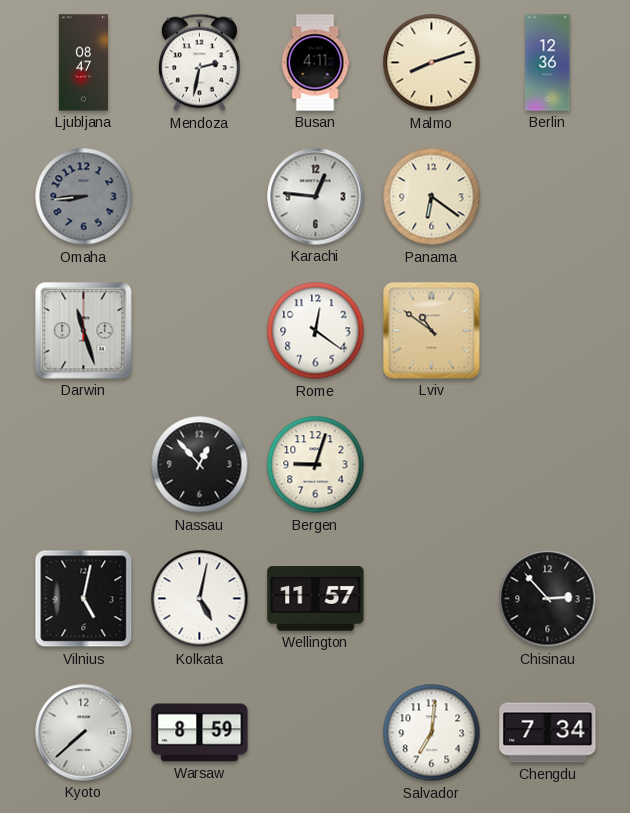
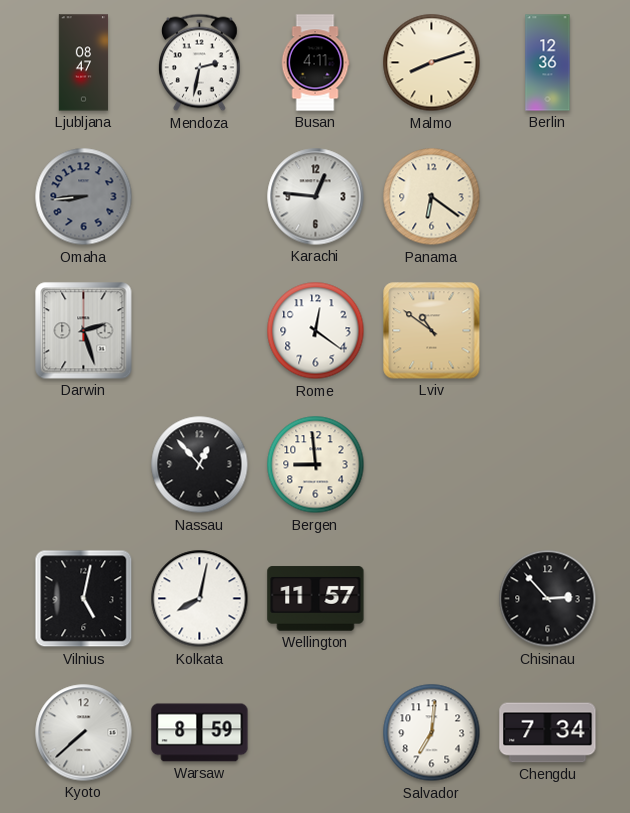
Darwin: 11:27 -> 2:27
Bergen: 9:03 -> 8:59
Kolkata: 5:02 -> 8:02
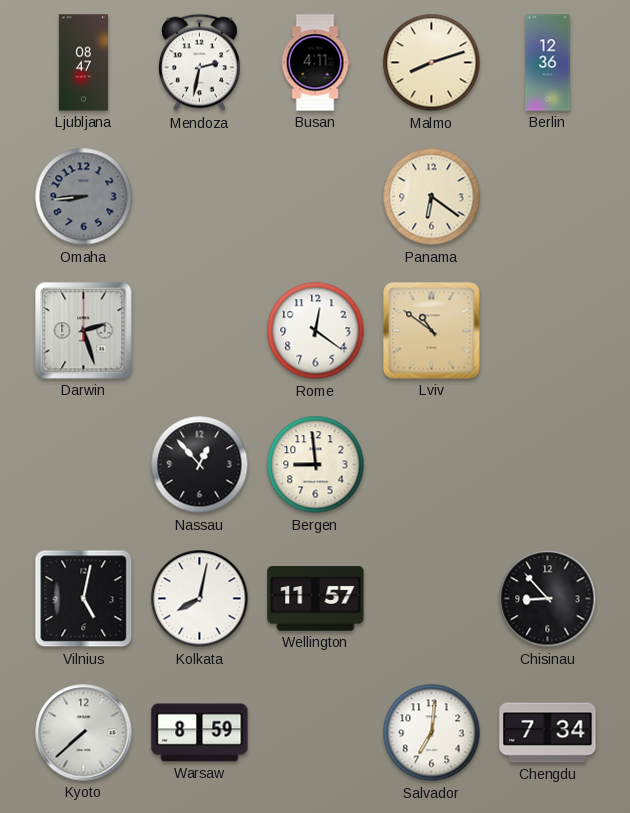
Karachi: 12:46 -> none
Chisinau: 2:53 -> 8:53
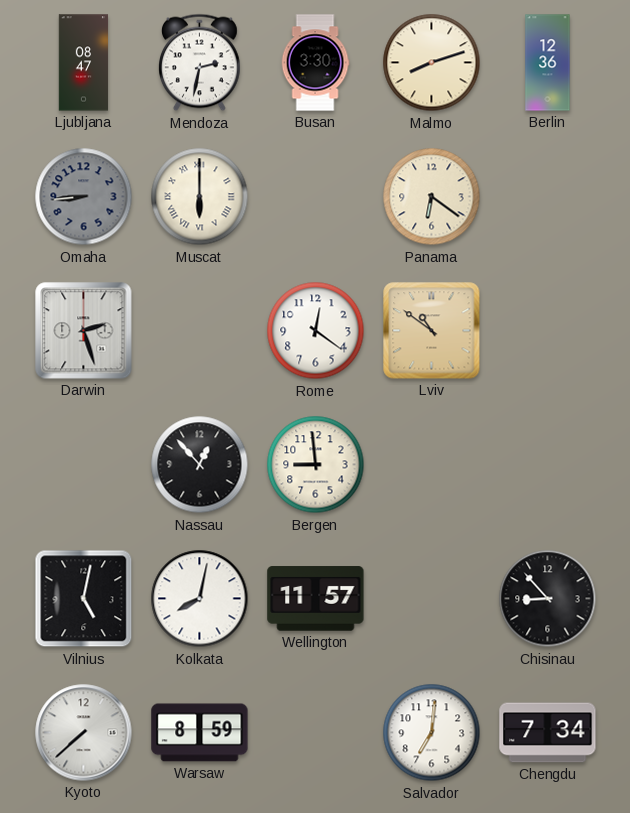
Busan: 4:11 -> 3:30
Muscat: none -> 6:00
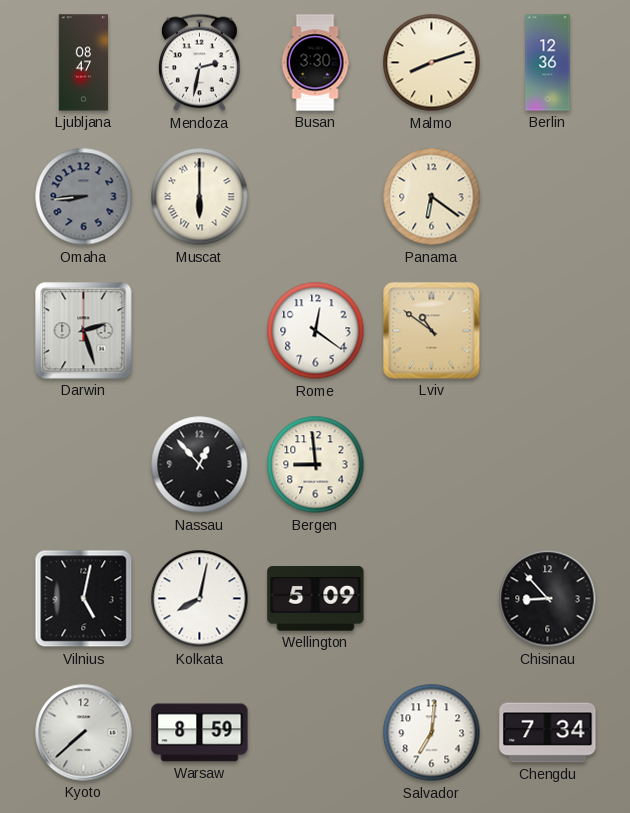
Wellington: 11:57 -> 5:09
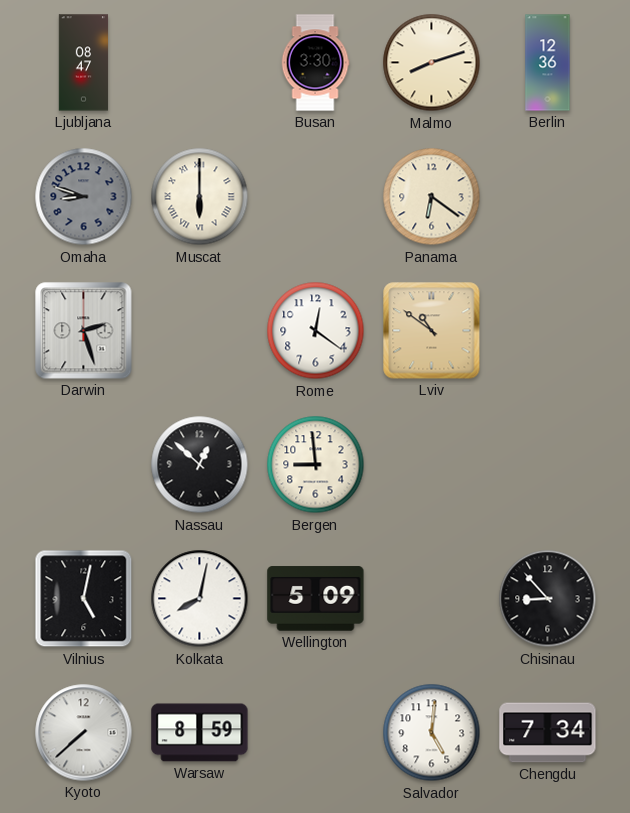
Mendoza: 2:32 -> none
Omaha: 8:44 -> 8:48
Nassau: 12:53 -> 12:52
Salvador: 7:01 -> 5:01
